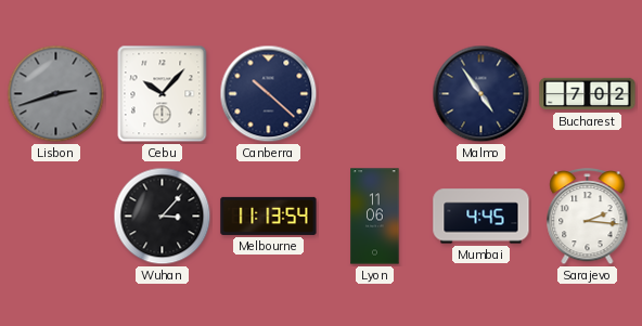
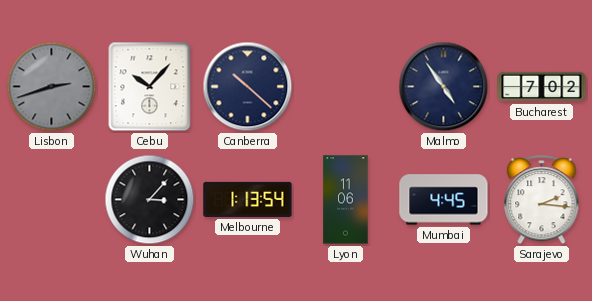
Melbourne: 11:13 -> 1:13
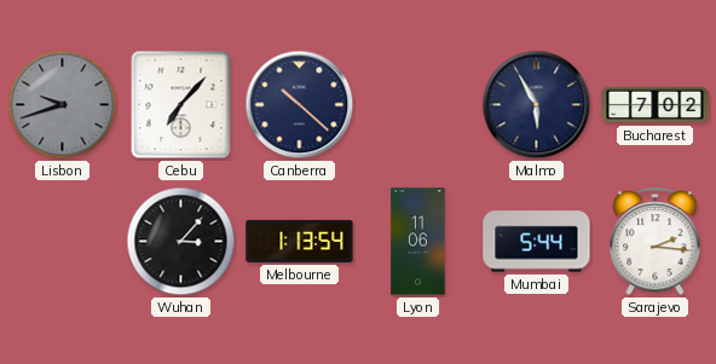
Lisbon: 2:42 -> 9:42
Cebu: 10:07 -> 7:07
Malmo: 4:54 -> 5:55
Mumbai: 4:45 -> 5:44
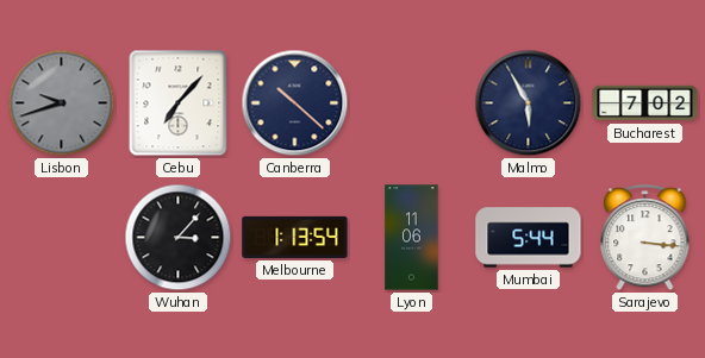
Sarajevo: 2:16 -> 3:16
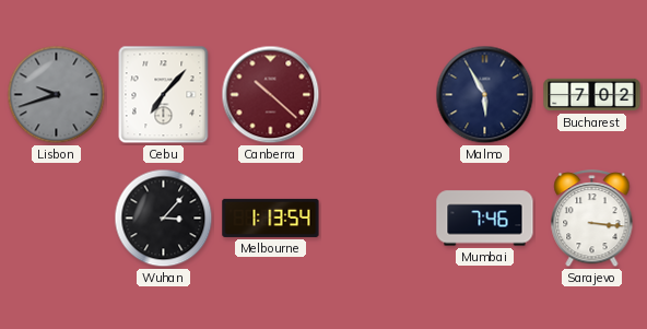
Canberra dial: navy -> burgundy
Lyon: 11:06 -> none
Mumbai: 5:44 -> 7:46
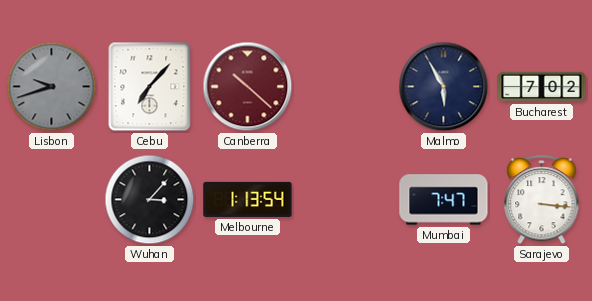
Mumbai: 7:46 -> 7:47
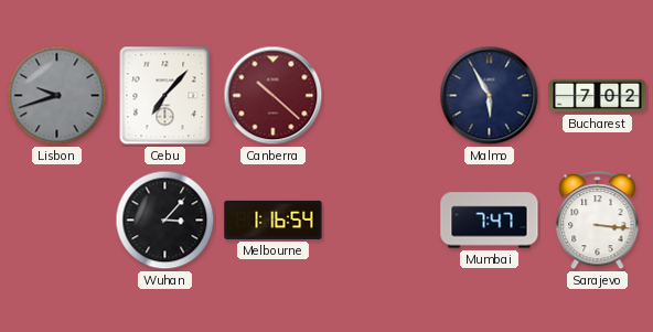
Melbourne: 1:13 -> 1:16
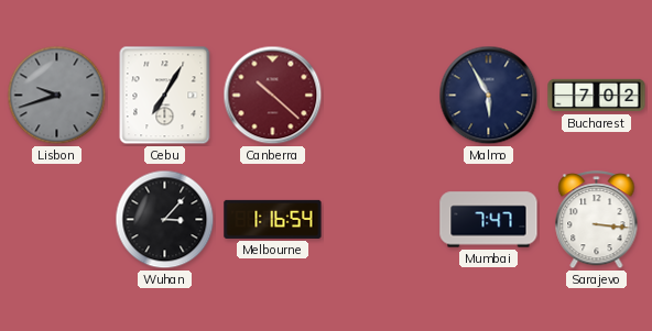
Cebu: 7:07 -> 7:05
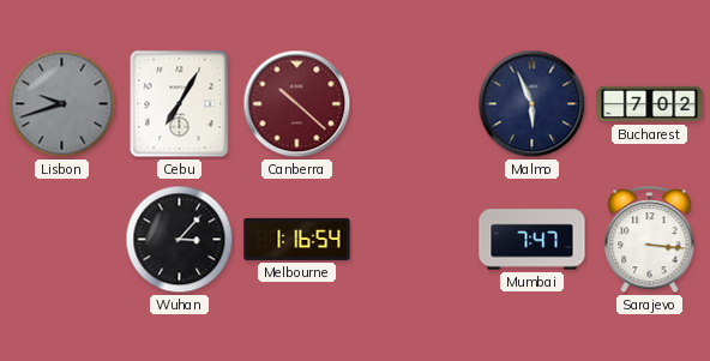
Malmo: 5:55 -> 5:56
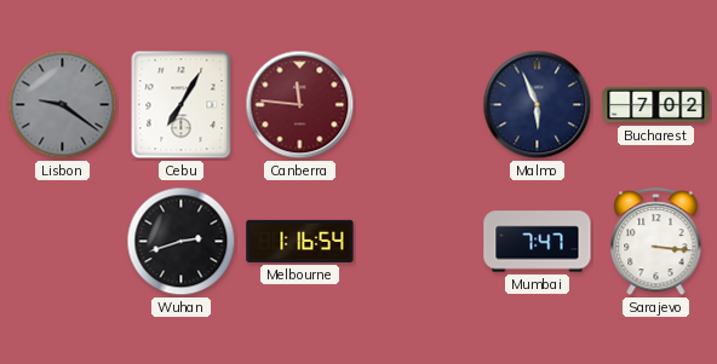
Lisbon: 9:42 -> 9:21
Canberra: 10:22 -> 11:46
Wuhan: 3:07 -> 2:42
